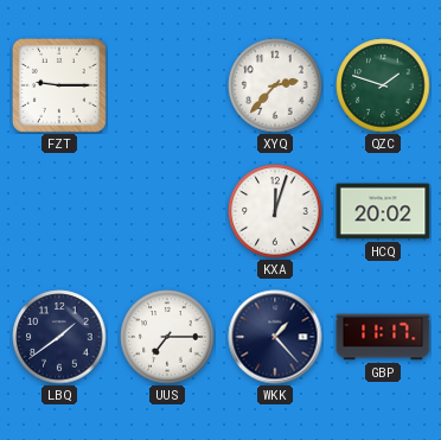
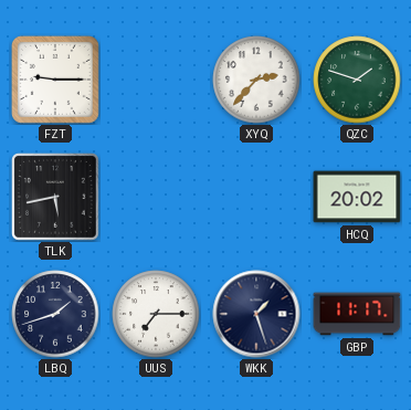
TLK: none -> 5:43
KXA: 12:03 -> none
LBQ: 1:39 -> 1:42
WKK: 1:23 -> 1:27
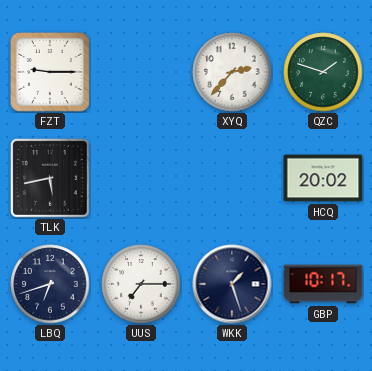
LBQ: 1:42 -> 6:42
GBP: 11:17 -> 10:17
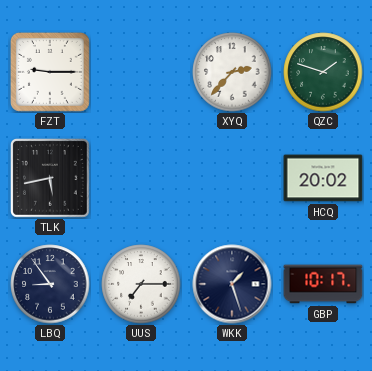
LBQ: 6:42 -> 8:54
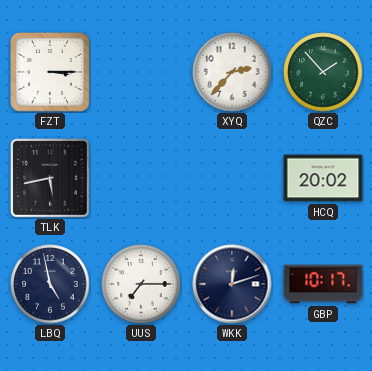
FZT: 9:15 -> 3:15
QZC: 1:48 -> 1:53
LBQ: 8:54 -> 4:58
WKK: 1:27 -> 12:12
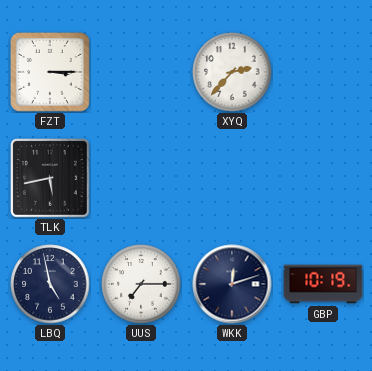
QZC: 1:53 -> none
HCQ: 20:02 -> none
GBP: 10:17 -> 10:19
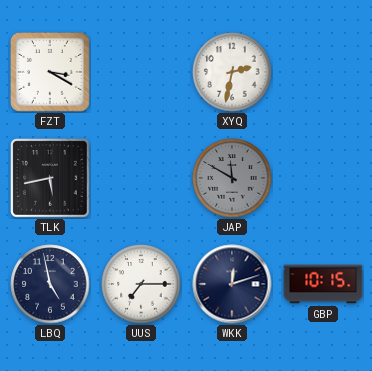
FZT: 3:15 -> 3:20
XYQ: 2:37 -> 2:32
JAP: none -> 11:50
GBP: 10:19 -> 10:15
